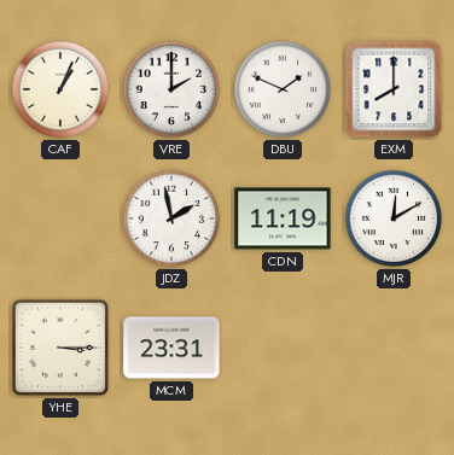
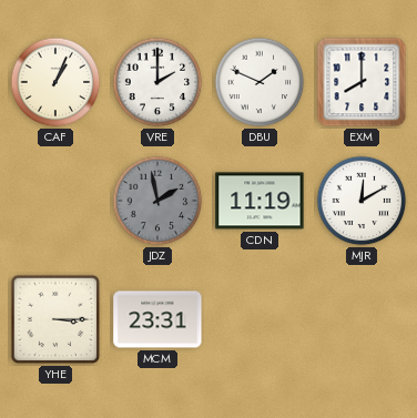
JDZ dial: white -> grey
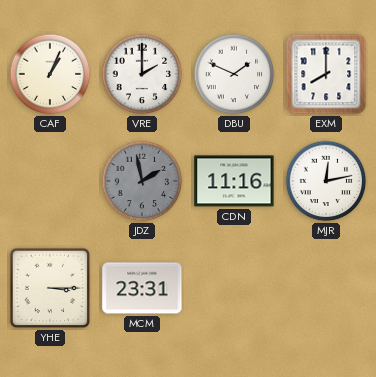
CDN: 11:19 -> 11:16
MJR: 12:10 -> 12:13
